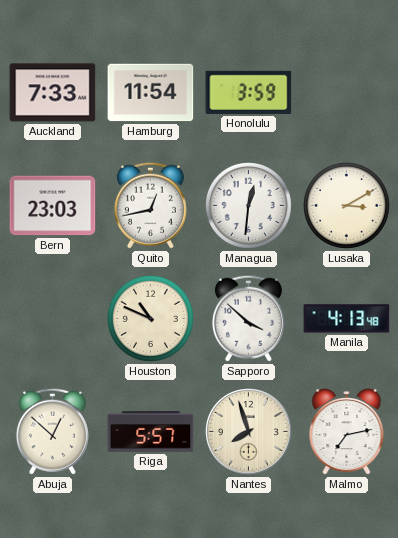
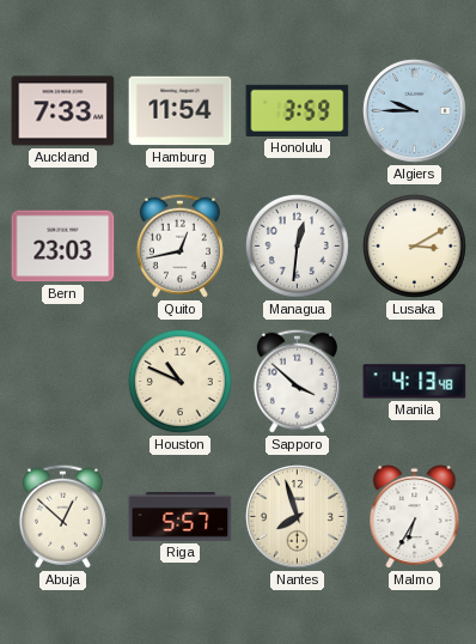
Algiers: none -> 9:45
Malmo: 7:13 -> 6:35
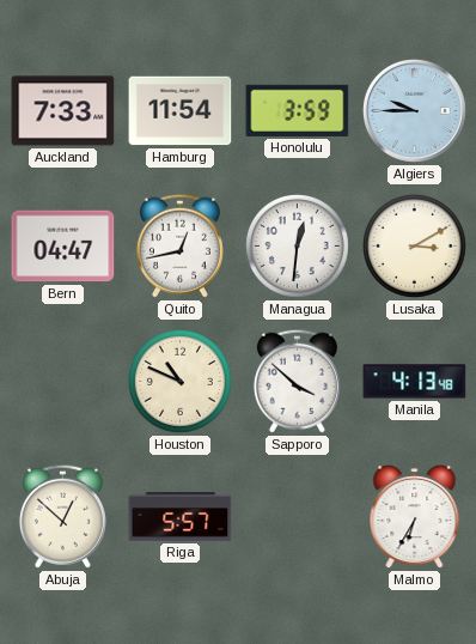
Bern: 23:03 -> 04:47
Nantes: 7:57 -> none
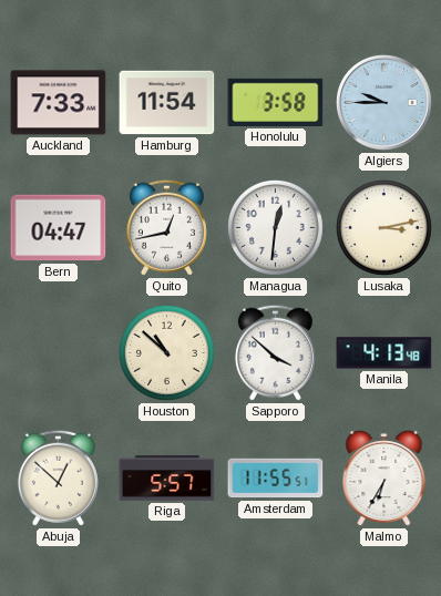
Honolulu: 3:59 -> 3:58
Lusaka: 3:10 -> 3:13
Houston: 10:49 -> 10:52
Amsterdam: none -> 11:55
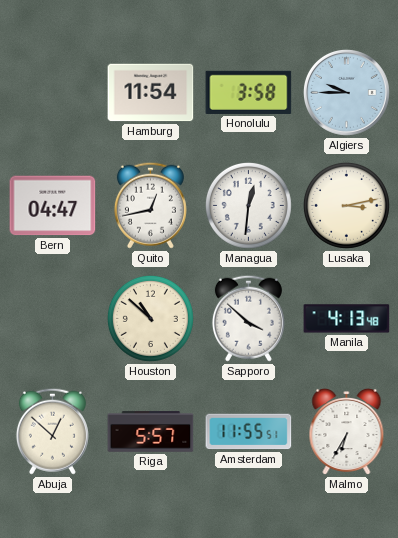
Auckland: 7:33 -> none
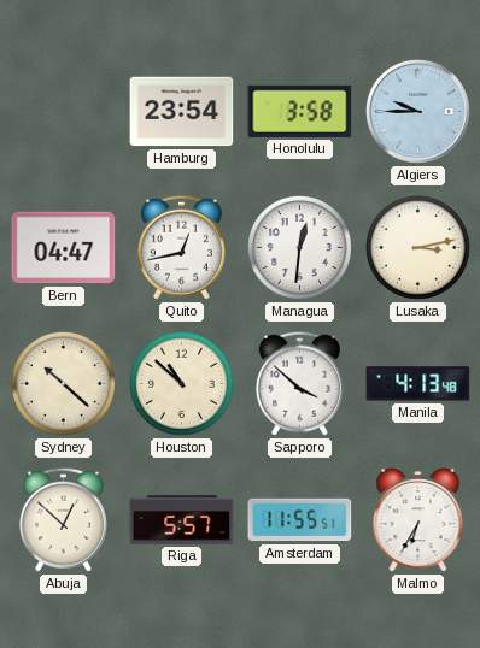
Hamburg: 11:54 -> 23:54
Sydney: none -> 10:22
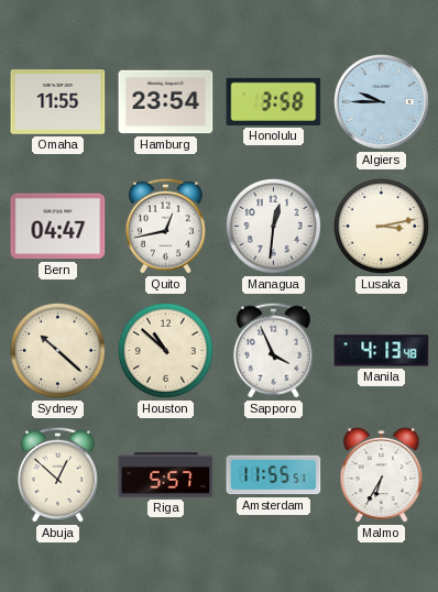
Omaha: none -> 11:55
Sapporo: 3:52 -> 3:56
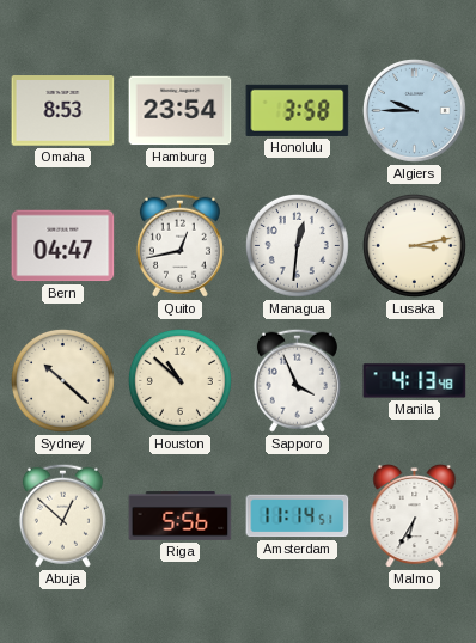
Omaha: 11:55 -> 8:53
Riga: 5:57 -> 5:56
Amsterdam: 11:55 -> 11:14
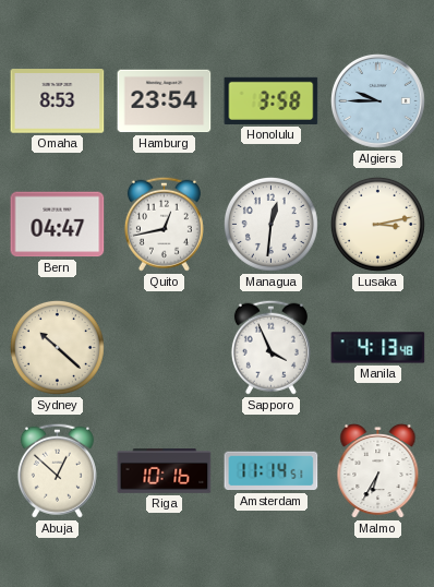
Houston: 10:52 -> none
Riga: 5:56 -> 10:16
